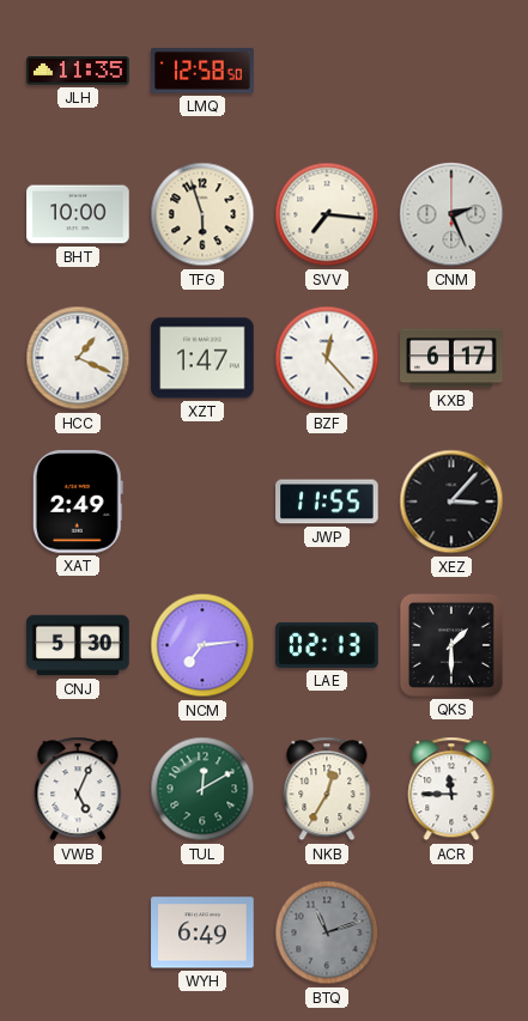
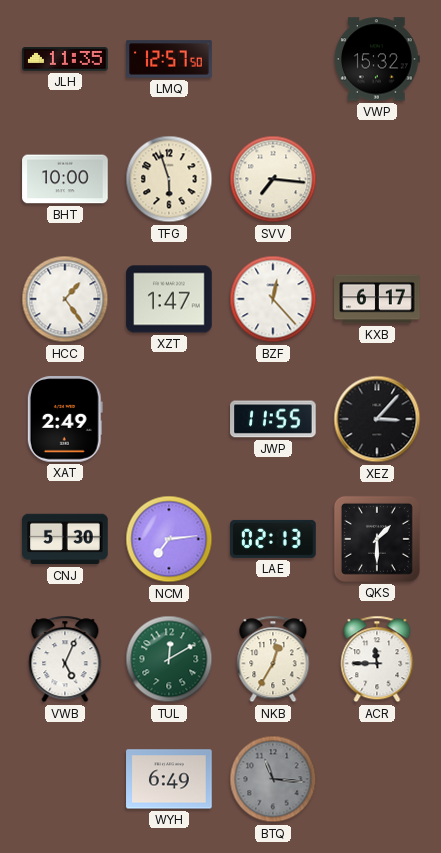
LMQ: 12:58 -> 12:57
VWP: none -> 15:32
CNM: 2:26 -> none
HCC: 1:19 -> 1:24
BTQ: 11:12 -> 11:16
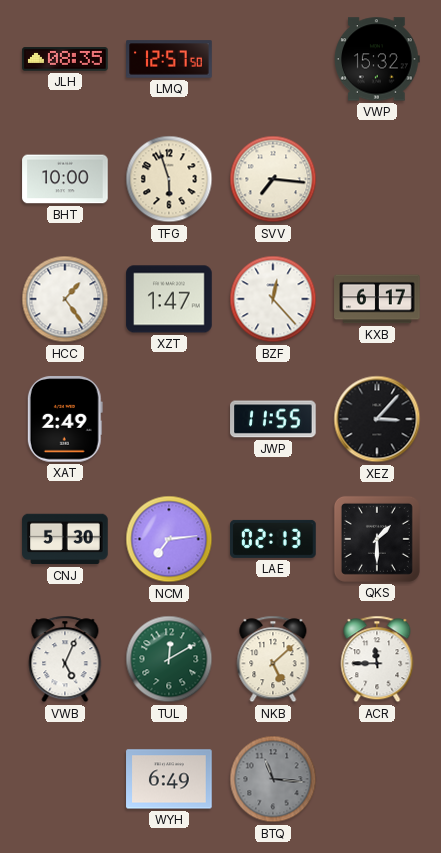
JLH: 11:35 -> 08:35
NKB: 12:35 -> 5:08
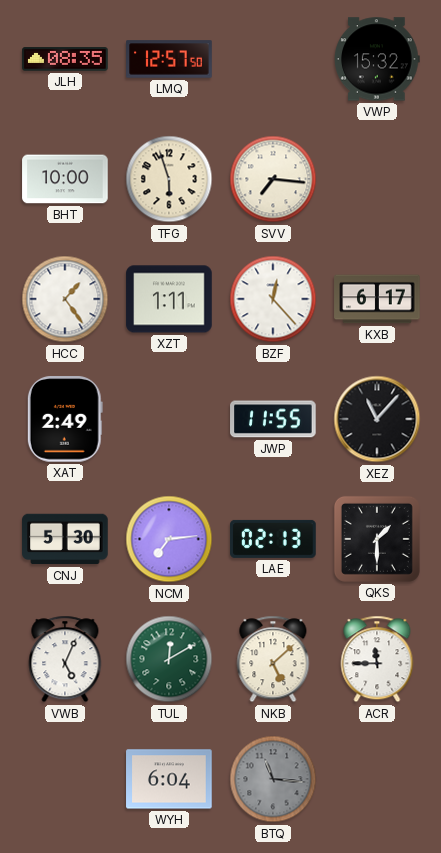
XZT: 1:47 -> 1:11
XEZ: 3:07 -> 11:07
WYH: 6:49 -> 6:04
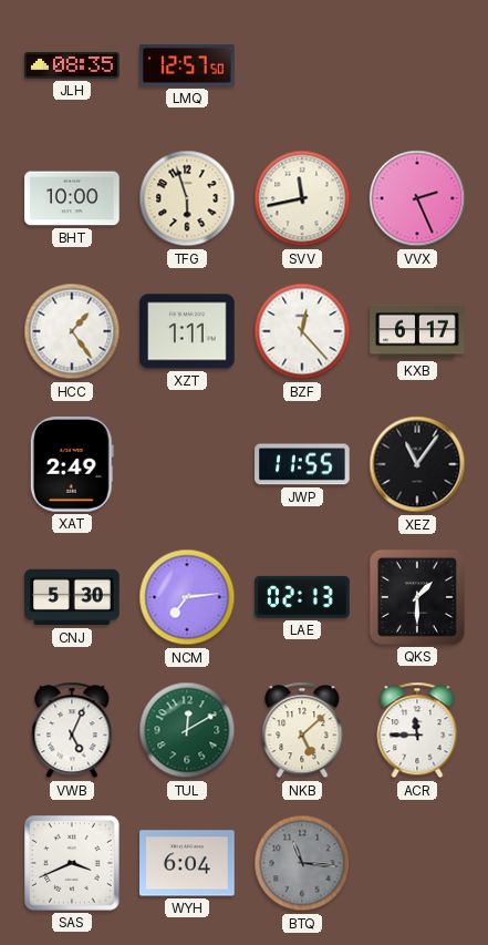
VWP: 15:32 -> none
SVV: 7:16 -> 11:43
VVX: none -> 2:26
XEZ: 11:07 -> 11:06
SAS: none -> 3:41
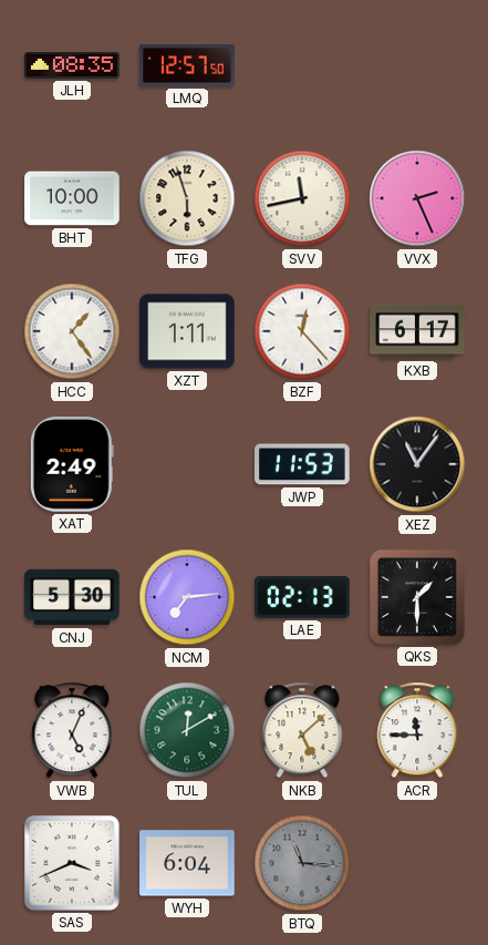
JWP: 11:55 -> 11:53
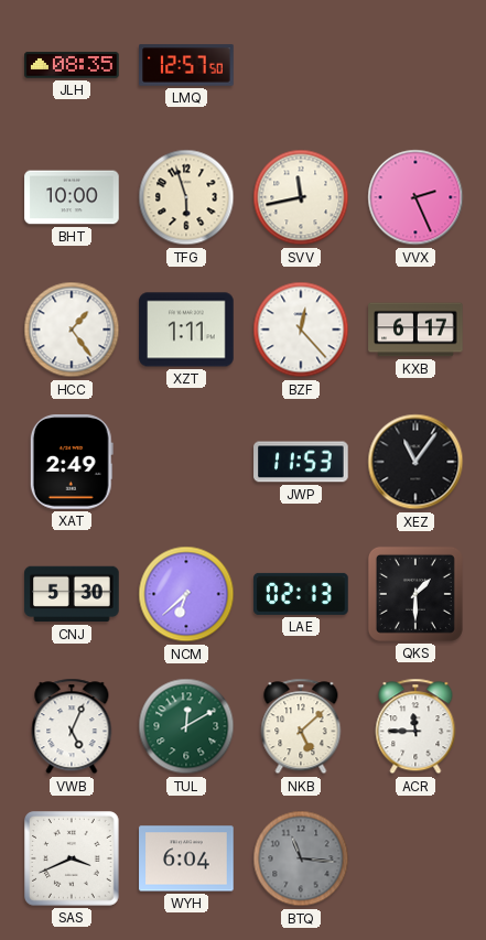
NCM: 7:14 -> 6:38
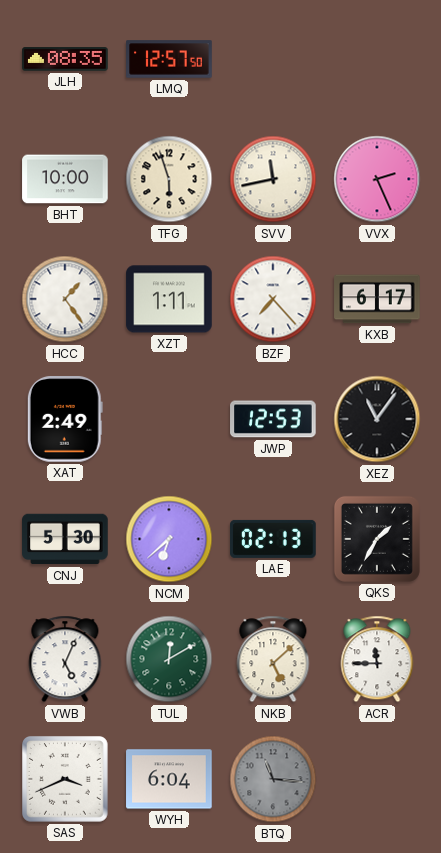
BZF: 12:23 -> 7:23
JWP: 11:53 -> 12:53
QKS: 1:30 -> 1:35
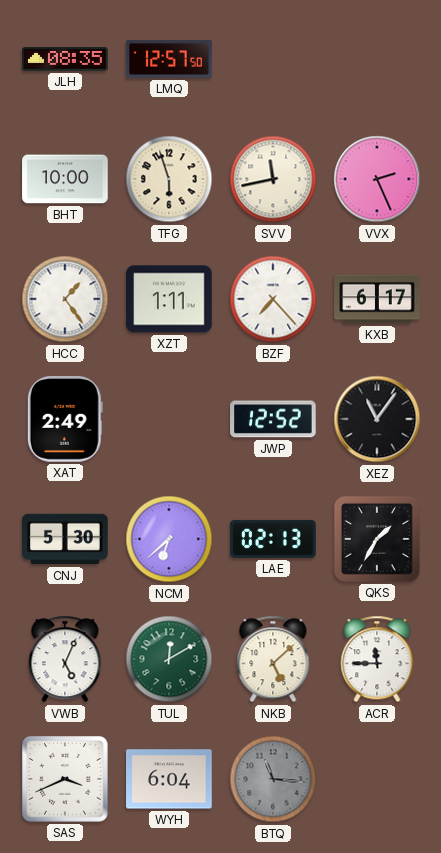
JWP: 12:53 -> 12:52
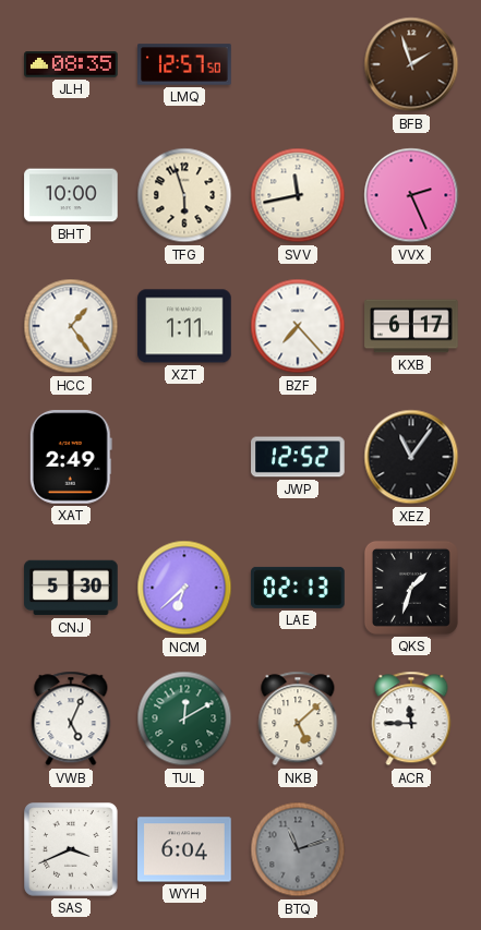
BFB: none -> 1:57
QKS: 1:35 -> 1:33
BTQ: 11:16 -> 11:12
